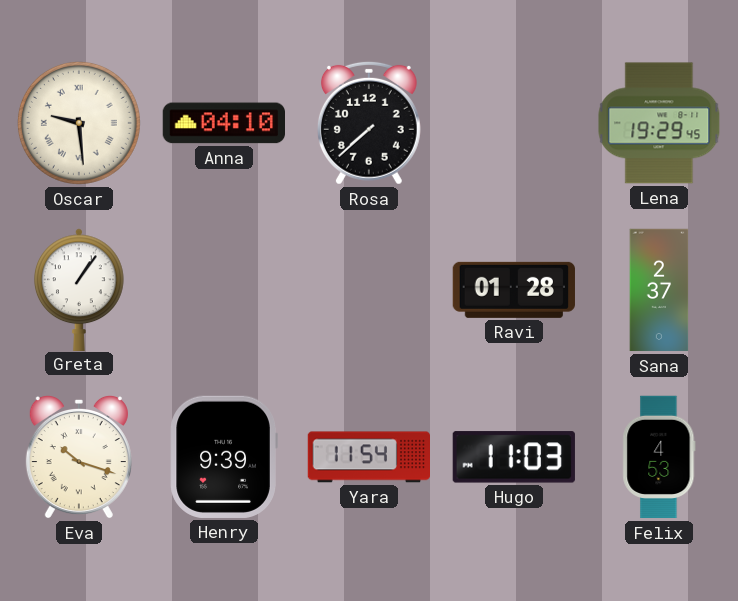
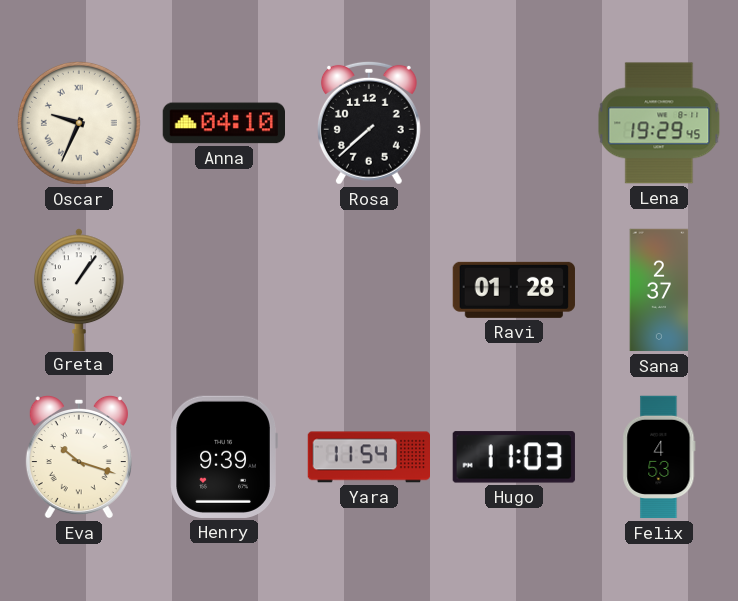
Oscar: 9:29 -> 9:34
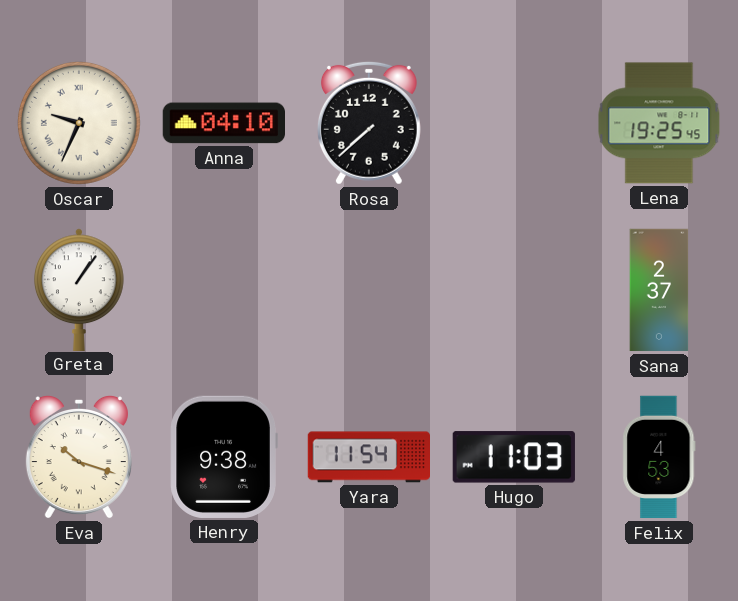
Lena: 19:29 -> 19:25
Ravi: 01:28 -> none
Henry: 9:39 -> 9:38
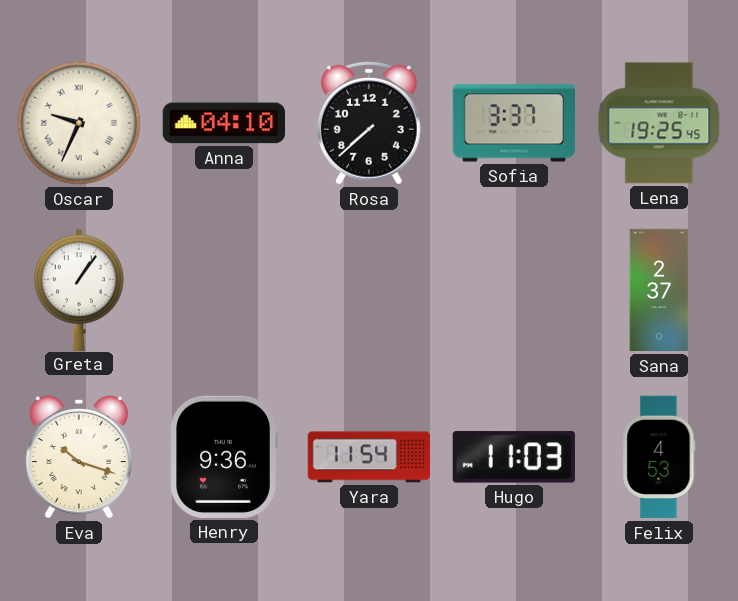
Sofia: none -> 3:37
Henry: 9:38 -> 9:36
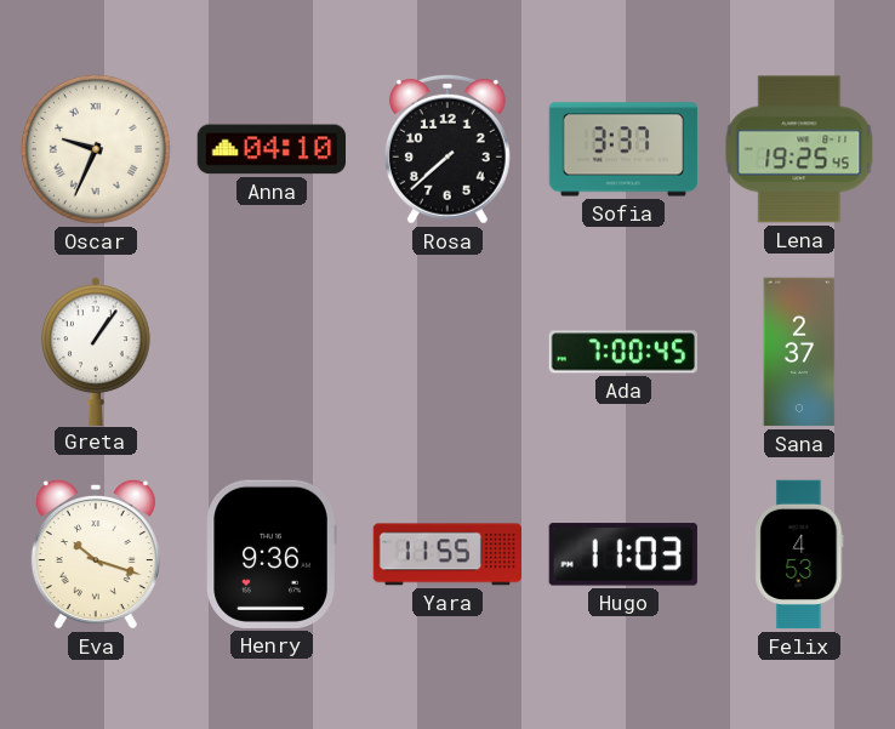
Ada: none -> 7:00
Yara: 11:54 -> 11:55
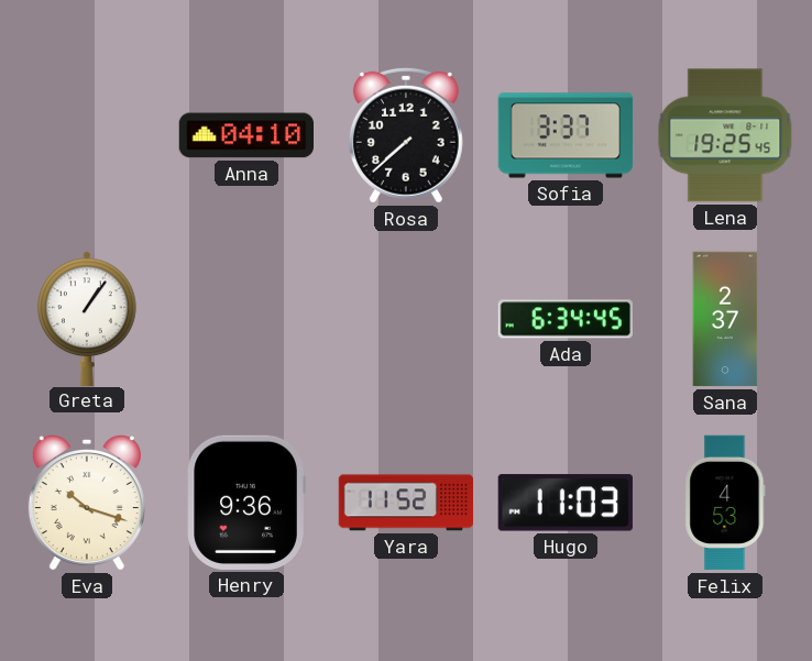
Oscar: 9:34 -> none
Ada: 7:00 -> 6:34
Yara: 11:55 -> 11:52
